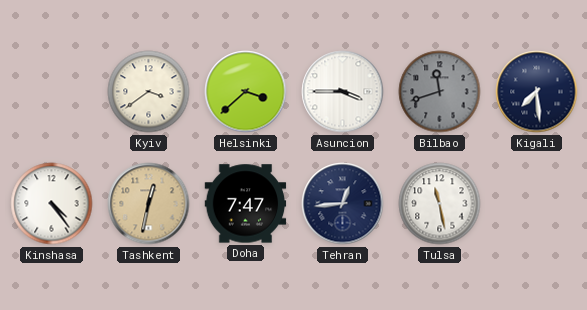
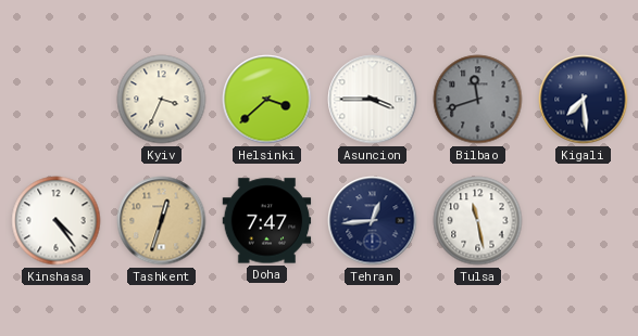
Kyiv: 3:39 -> 3:34
Tashkent: 12:32 -> 12:33
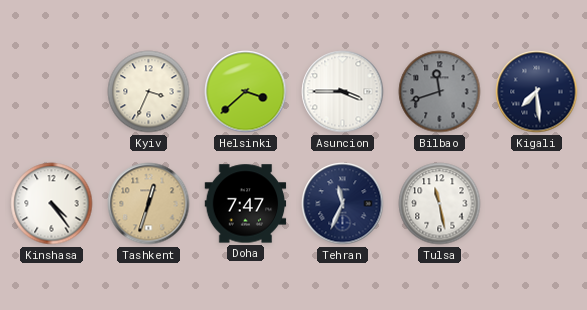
Tehran: 12:44 -> 11:34
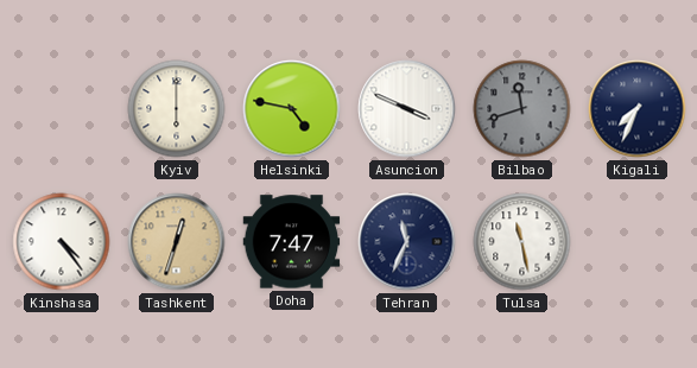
Kyiv: 3:34 -> 6:00
Helsinki: 3:38 -> 4:47
Asuncion: 3:45 -> 3:49
Kigali: 7:29 -> 7:34
